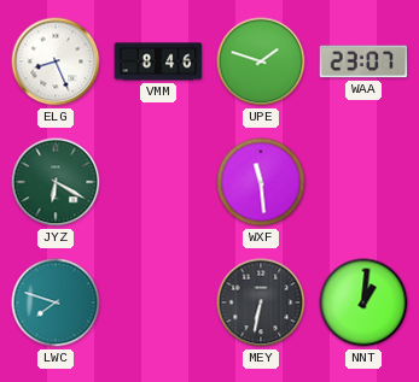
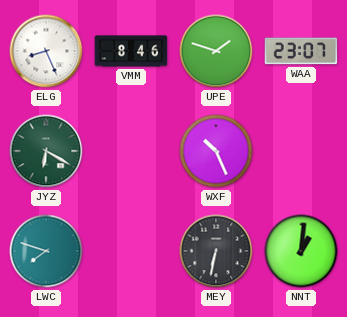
WXF: 11:29 -> 10:26
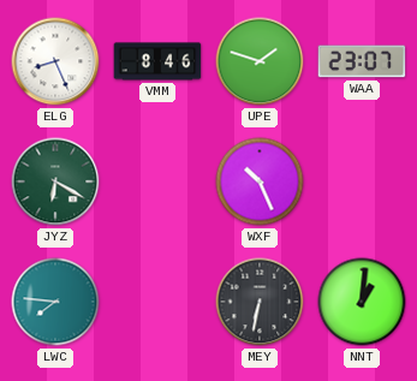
LWC: 7:48 -> 7:46
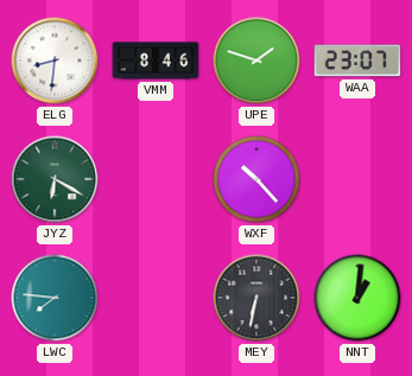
ELG: 8:26 -> 8:31
WXF: 10:26 -> 10:23
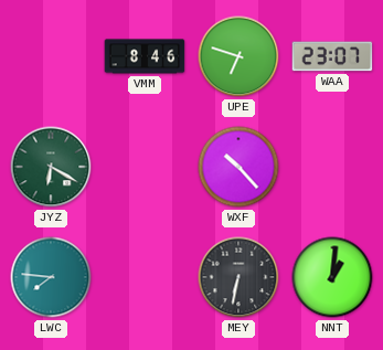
ELG: 8:31 -> none
UPE: 1:48 -> 6:48
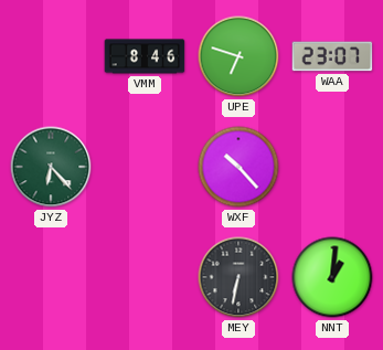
JYZ: 6:20 -> 6:23
LWC: 7:46 -> none
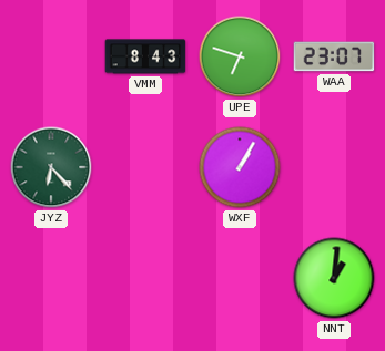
VMM: 8:46 -> 8:43
WXF: 10:23 -> 1:05
MEY: 6:32 -> none
